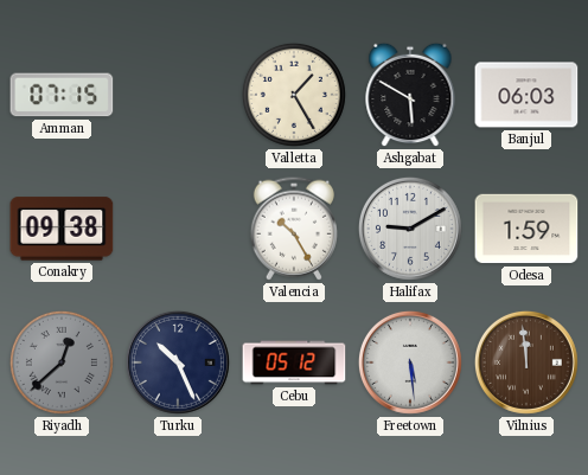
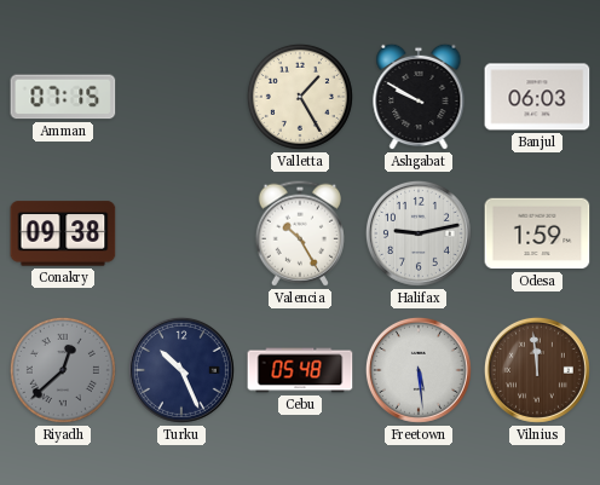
Ashgabat: 5:50 -> 9:50
Halifax: 9:10 -> 9:13
Cebu: 05:12 -> 05:48
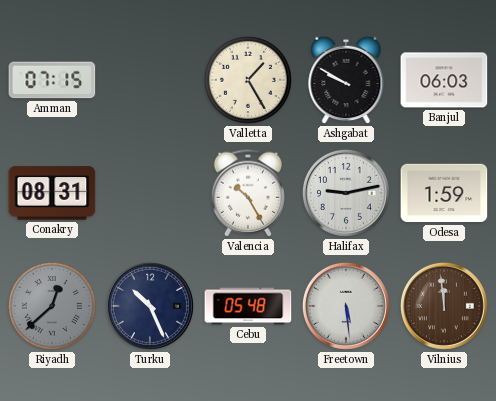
Conakry: 09:38 -> 08:31
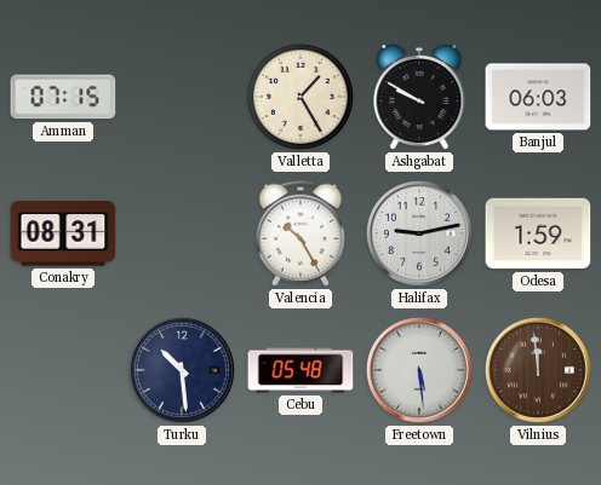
Riyadh: 12:38 -> none
Turku: 10:26 -> 10:29
